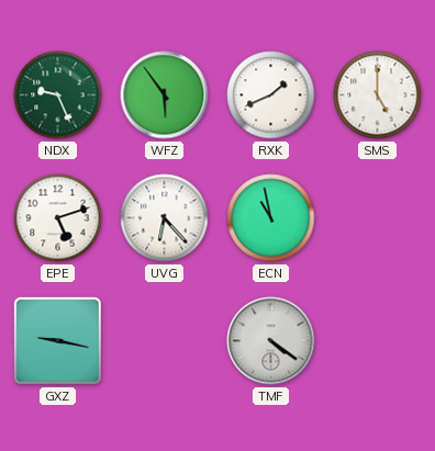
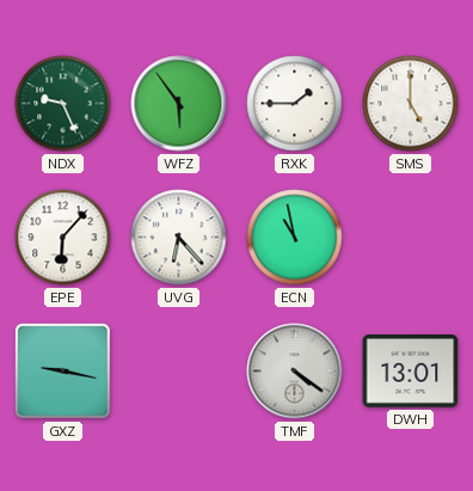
RXK: 1:41 -> 1:45
EPE: 5:12 -> 6:07
DWH: none -> 13:01
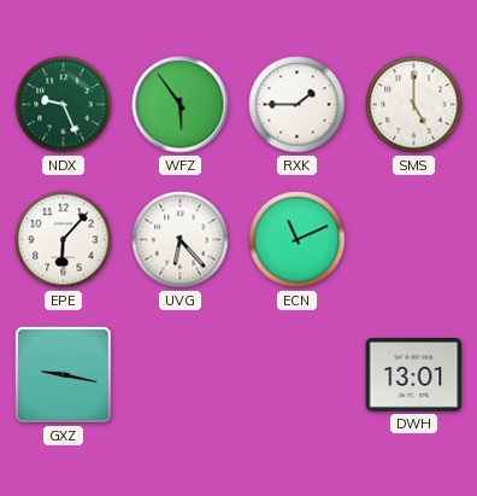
ECN: 10:58 -> 11:11
TMF: 4:21 -> none
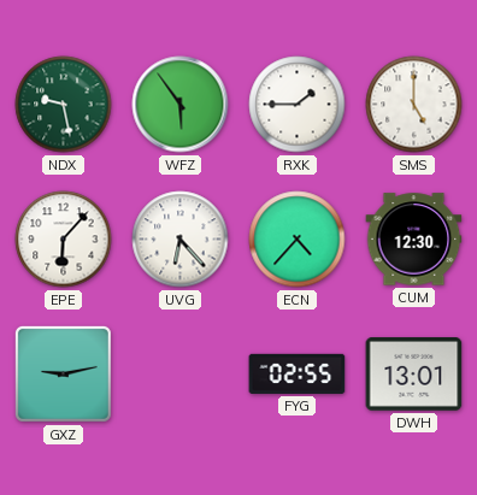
NDX: 9:26 -> 9:28
ECN: 11:11 -> 4:37
CUM: none -> 12:30
GXZ: 9:17 -> 9:13
FYG: none -> 02:55
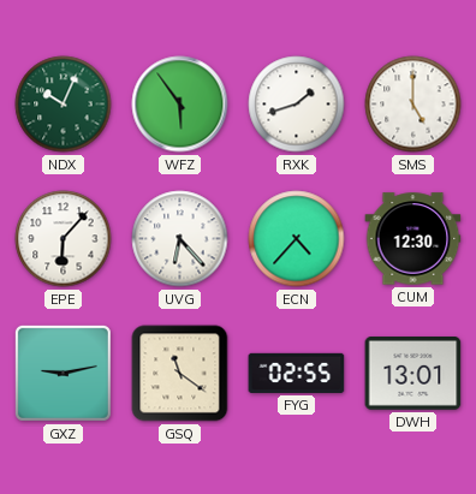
NDX: 9:28 -> 10:04
RXK: 1:45 -> 1:42
GSQ: none -> 11:21
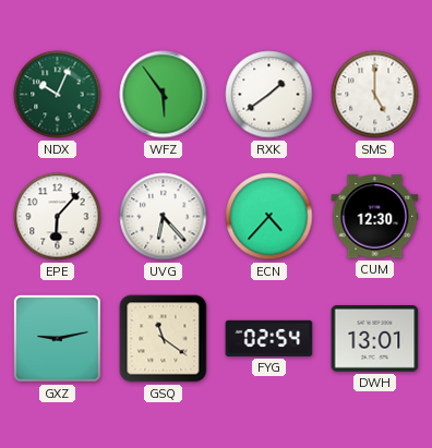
RXK: 1:42 -> 1:39
FYG: 02:55 -> 02:54
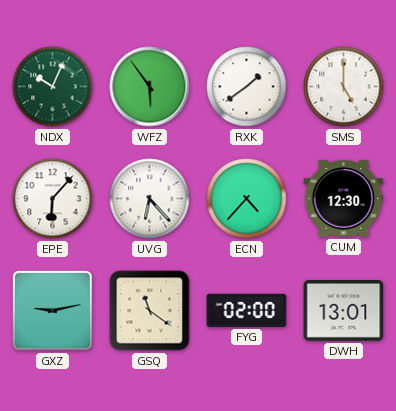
FYG: 02:54 -> 02:00
